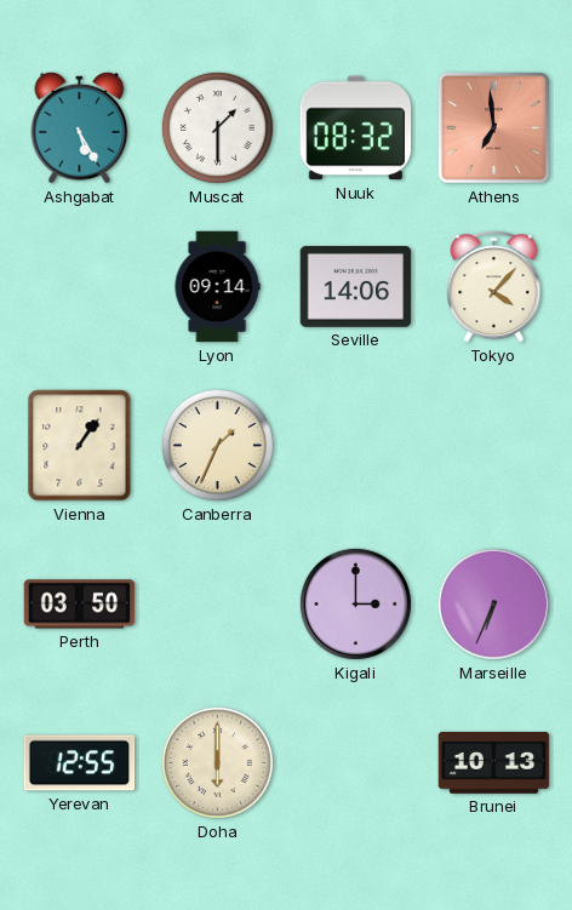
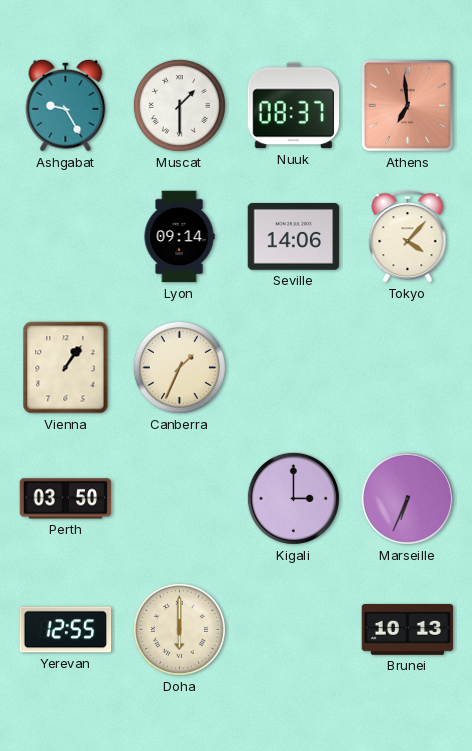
Ashgabat: 5:25 -> 9:25
Nuuk: 08:32 -> 08:37
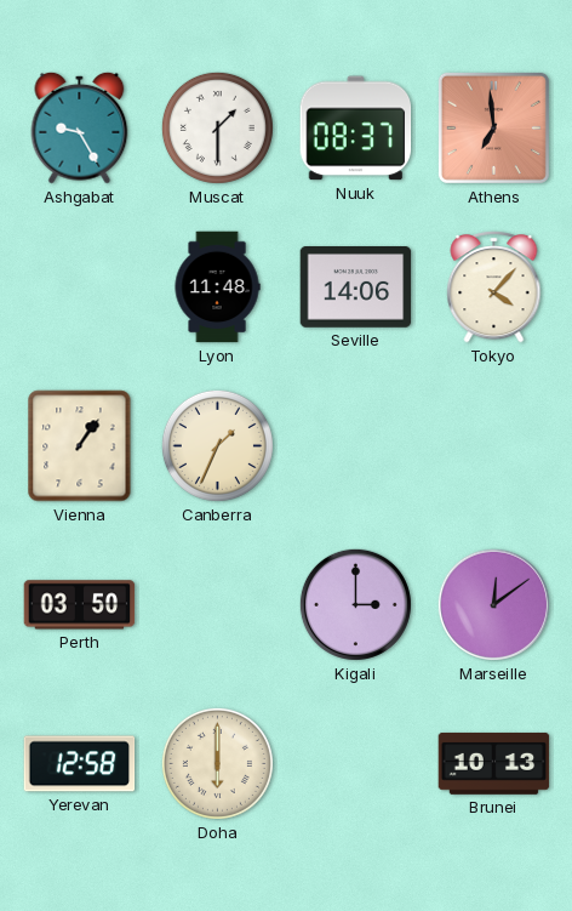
Lyon: 09:14 -> 11:48
Marseille: 6:34 -> 12:09
Yerevan: 12:55 -> 12:58
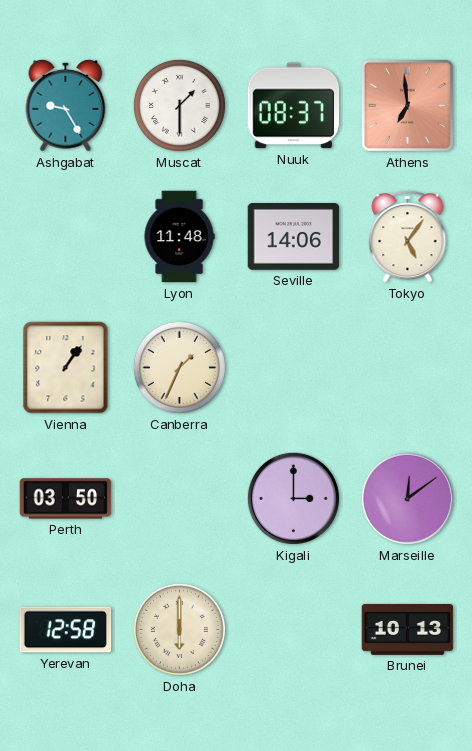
Tokyo: 4:07 -> 5:06
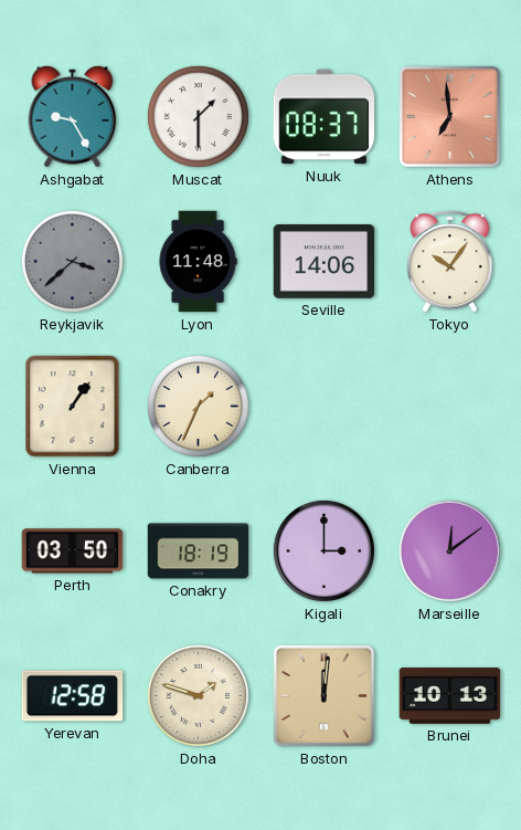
Reykjavik: none -> 3:38
Tokyo: 5:06 -> 10:06
Conakry: none -> 18:19
Doha: 6:00 -> 1:48
Boston: none -> 12:01
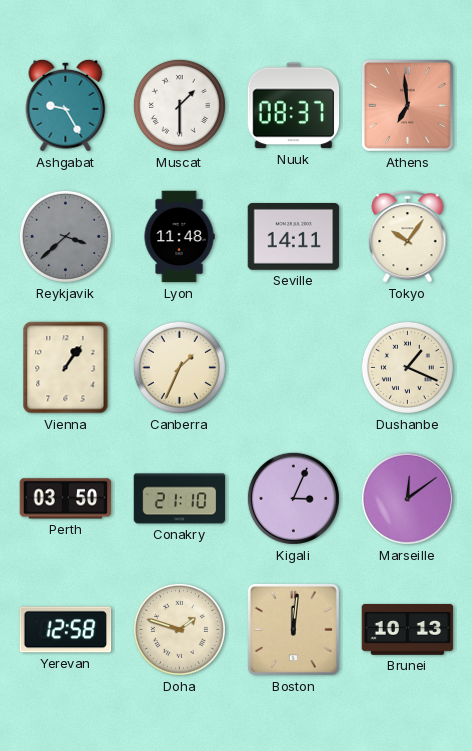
Seville: 14:06 -> 14:11
Dushanbe: none -> 1:19
Conakry: 18:19 -> 21:10
Kigali: 3:00 -> 3:04
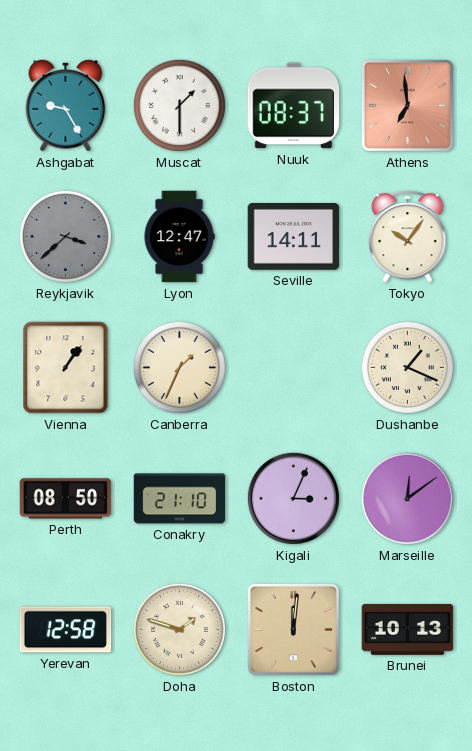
Lyon: 11:48 -> 12:47
Perth: 03:50 -> 08:50
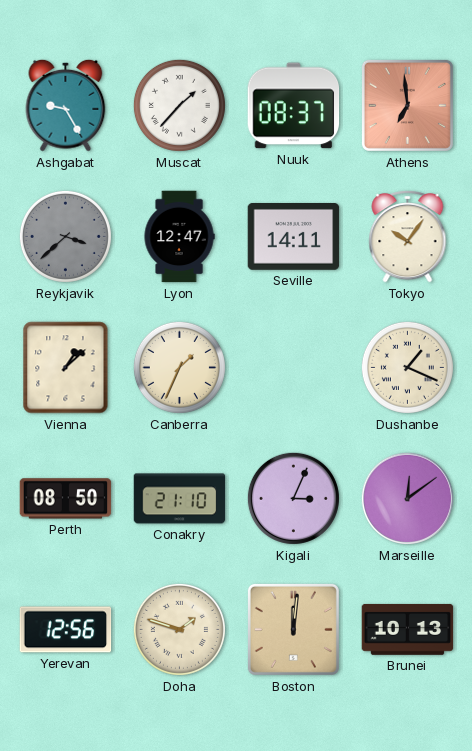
Muscat: 1:30 -> 1:37
Vienna: 1:06 -> 1:08
Yerevan: 12:58 -> 12:56
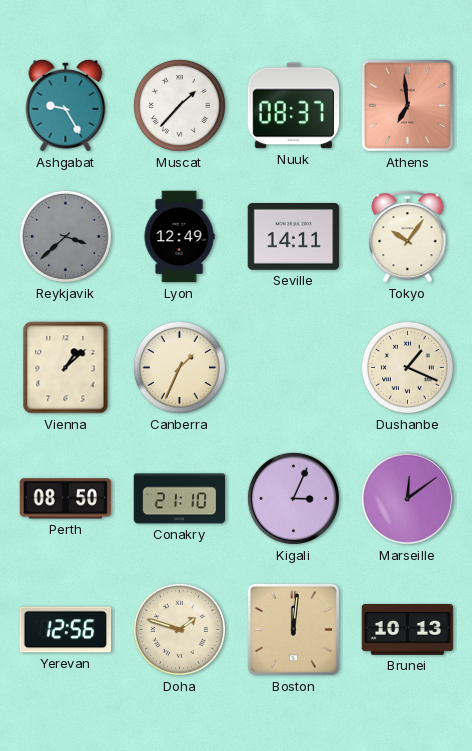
Lyon: 12:47 -> 12:49
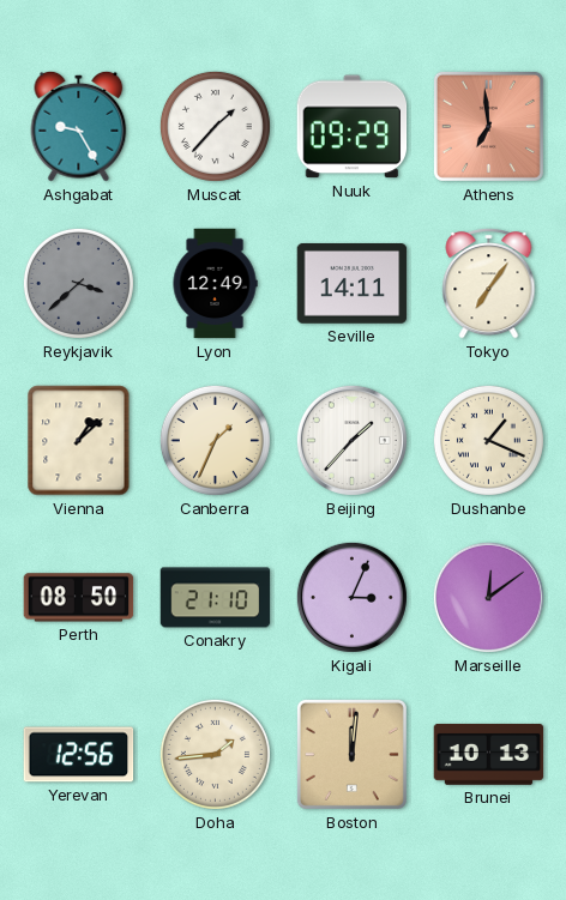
Nuuk: 08:37 -> 09:29
Tokyo: 10:06 -> 7:06
Beijing: none -> 1:37
Doha: 1:48 -> 1:44
